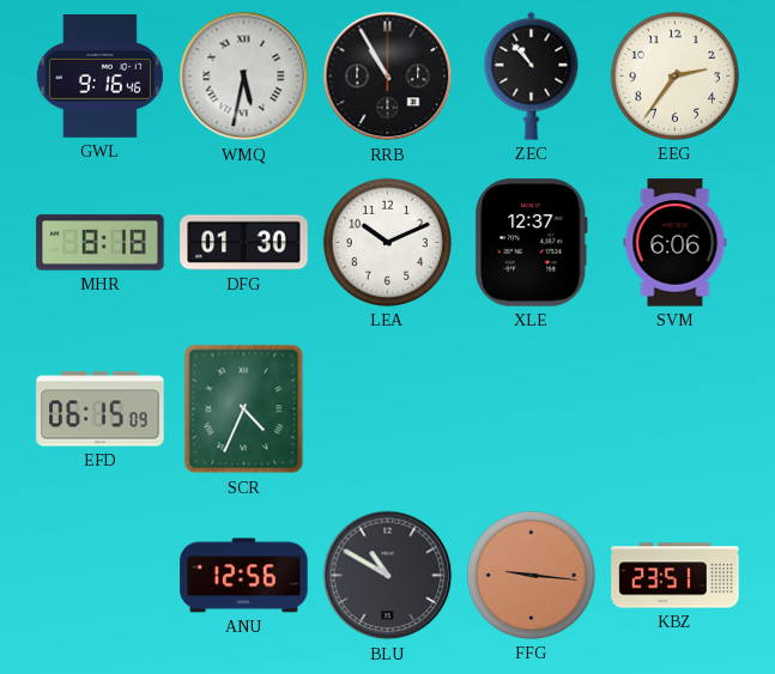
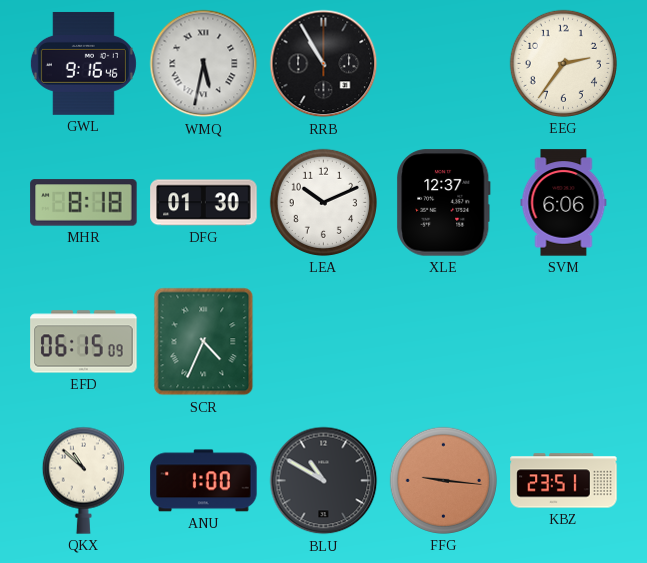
ZEC: 10:53 -> none
QKX: none -> 10:52
ANU: 12:56 -> 1:00
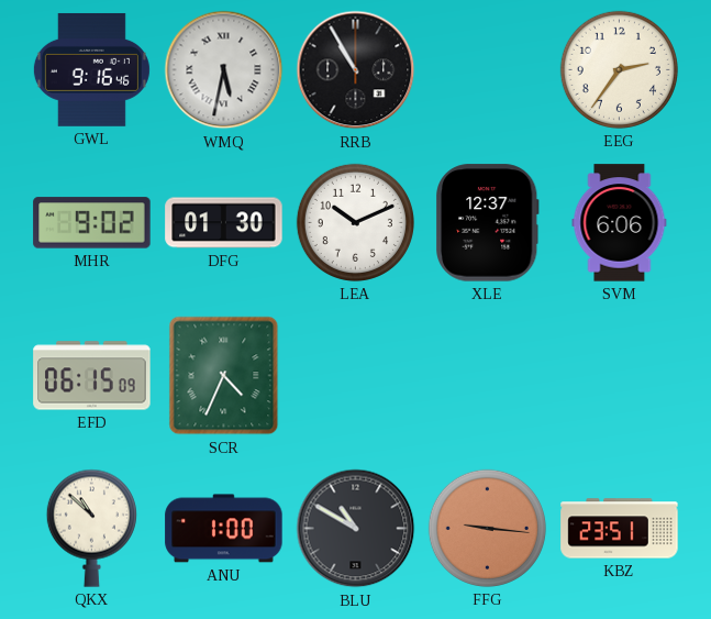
MHR: 8:18 -> 9:02
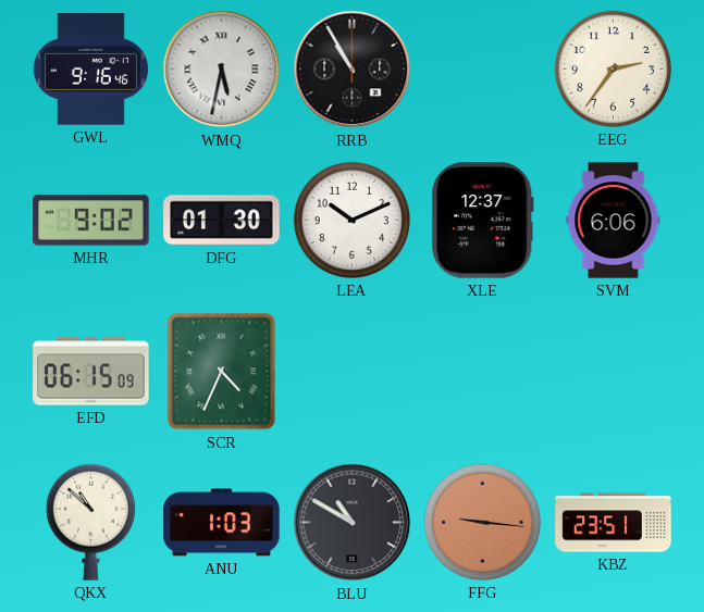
ANU: 1:00 -> 1:03
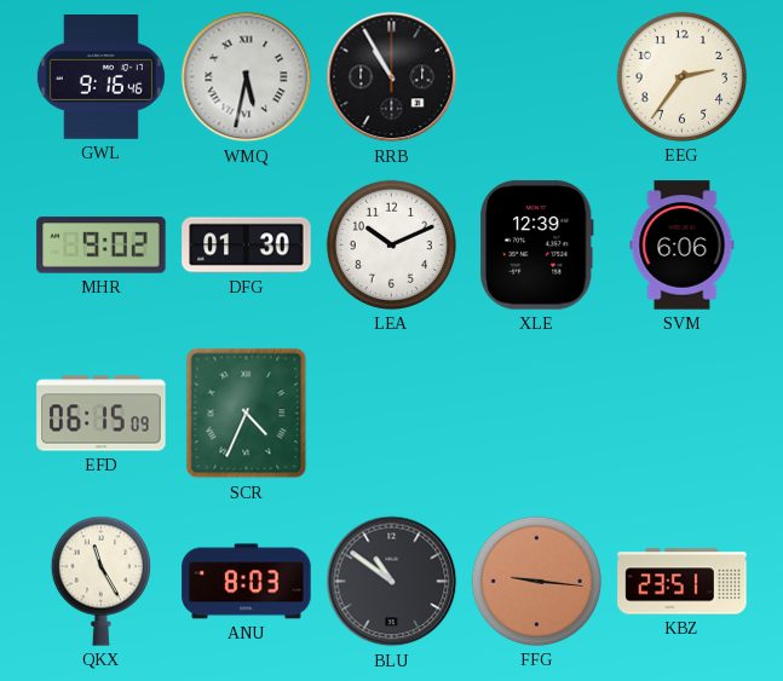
XLE: 12:37 -> 12:39
QKX: 10:52 -> 11:25
ANU: 1:03 -> 8:03
BLU: 10:50 -> 10:51
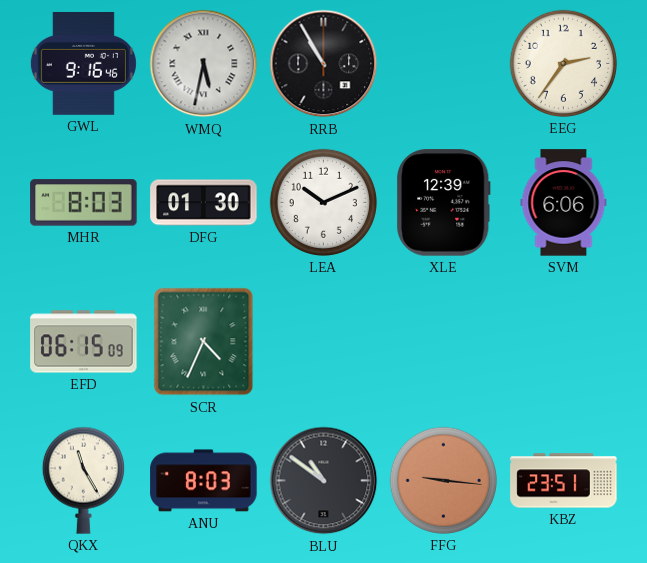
MHR: 9:02 -> 8:03
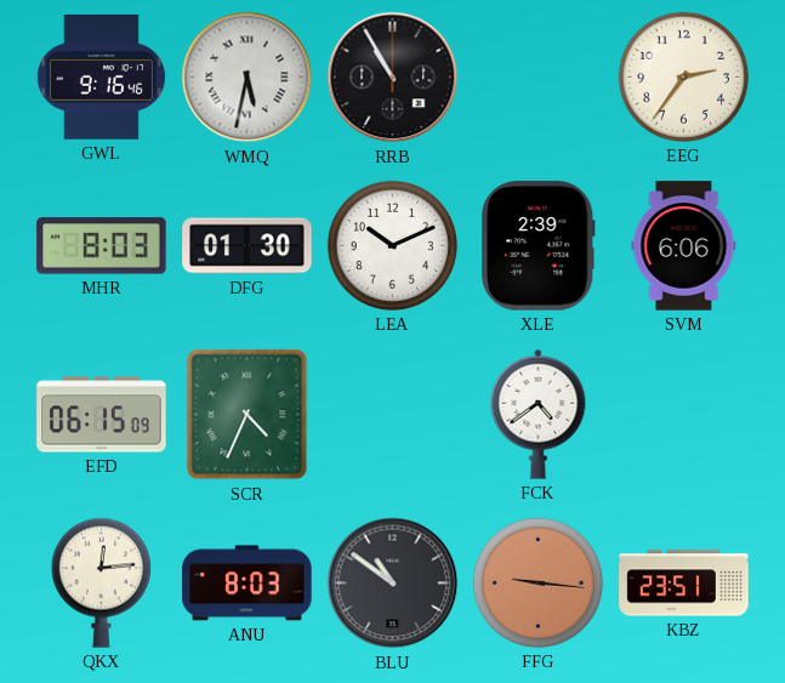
XLE: 12:39 -> 2:39
FCK: none -> 4:39
QKX: 11:25 -> 12:14
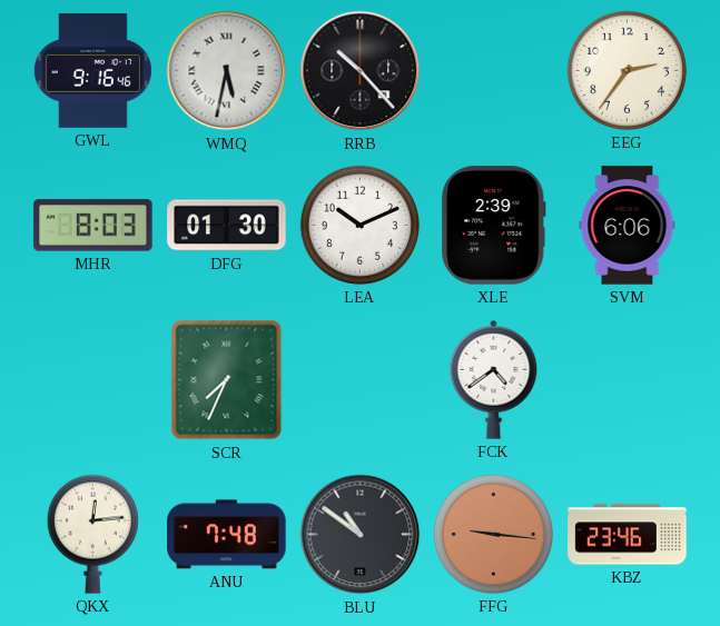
RRB: 10:55 -> 10:23
EFD: 06:15 -> none
SCR: 4:34 -> 7:34
ANU: 8:03 -> 7:48
KBZ: 23:51 -> 23:46
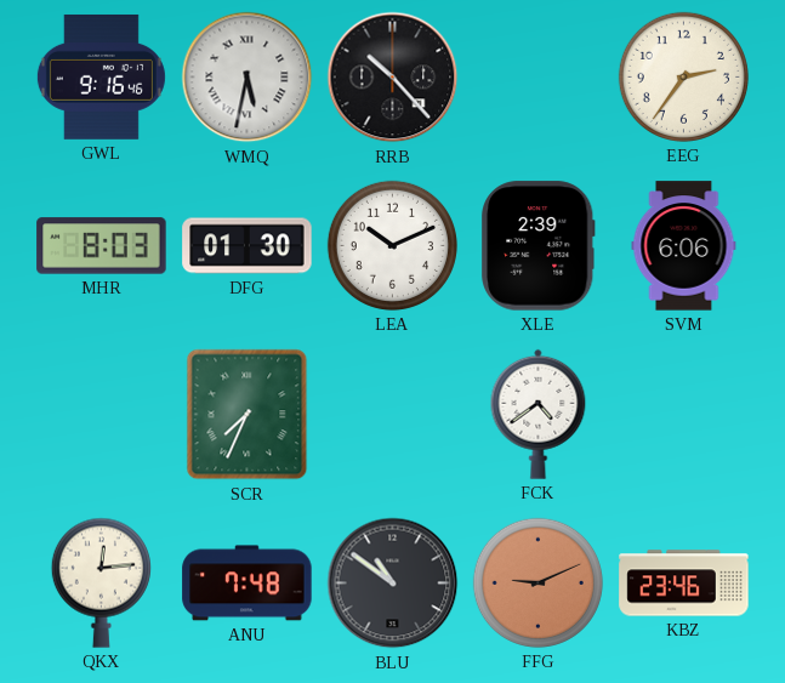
FFG: 9:16 -> 9:11
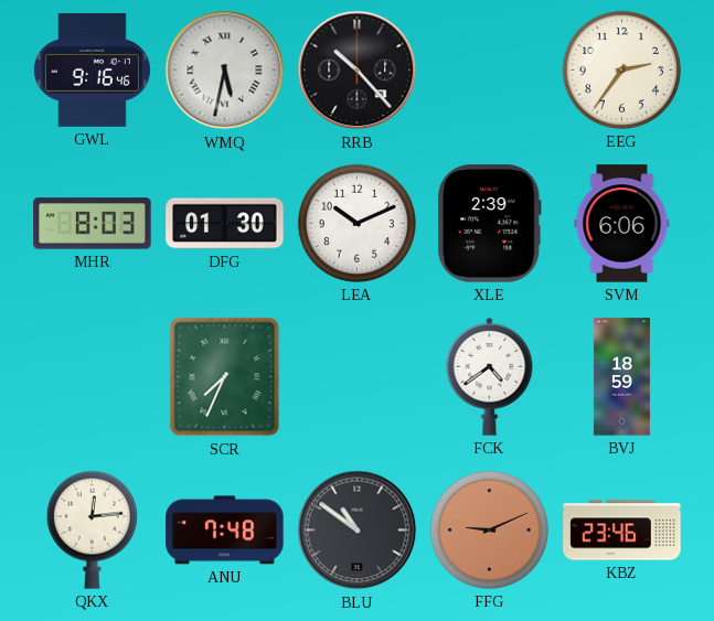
BVJ: none -> 18:59
